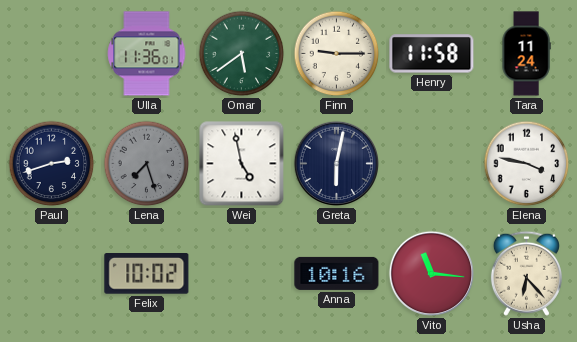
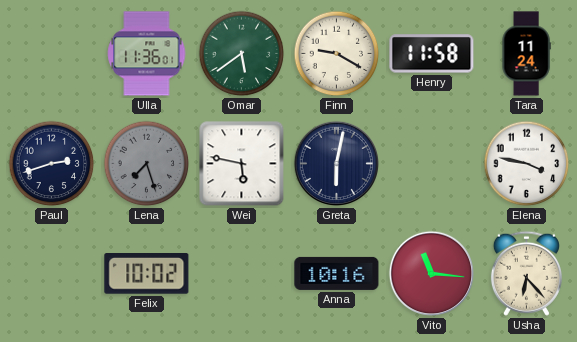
Finn: 9:15 -> 9:20
Wei: 4:58 -> 5:47
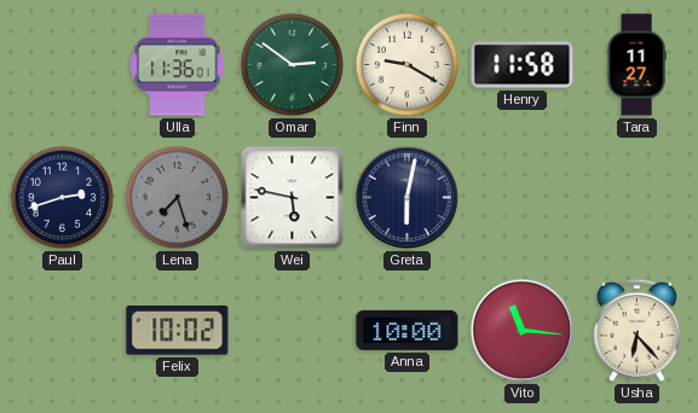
Omar: 5:39 -> 2:51
Tara: 11:24 -> 11:27
Elena: 3:47 -> none
Anna: 10:16 -> 10:00
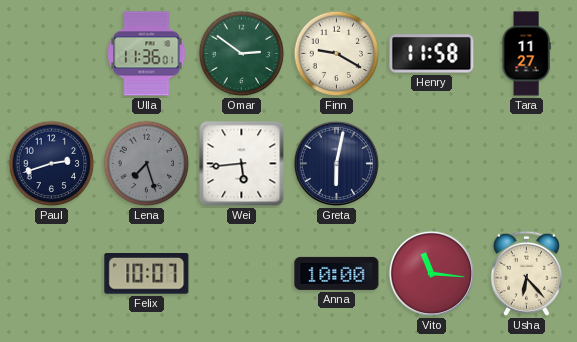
Wei: 5:47 -> 5:44
Felix: 10:02 -> 10:07
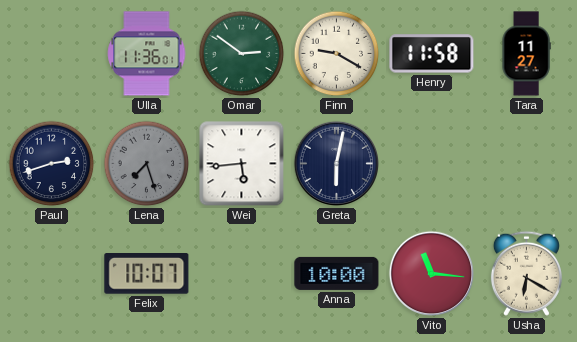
Usha: 6:23 -> 6:20
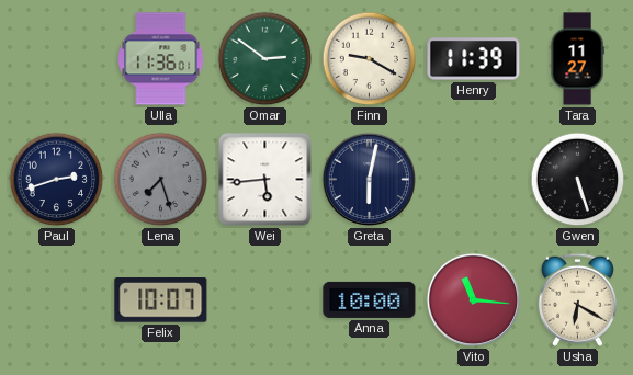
Henry: 11:58 -> 11:39
Gwen: none -> 5:27
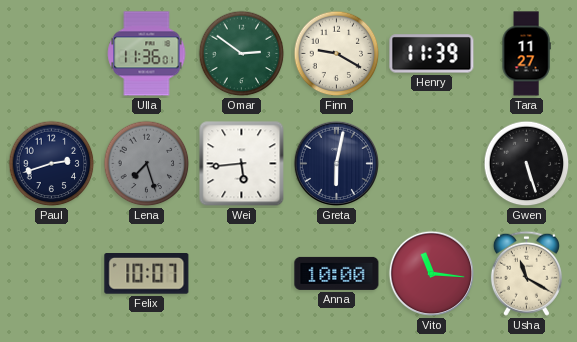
Usha: 6:20 -> 11:20
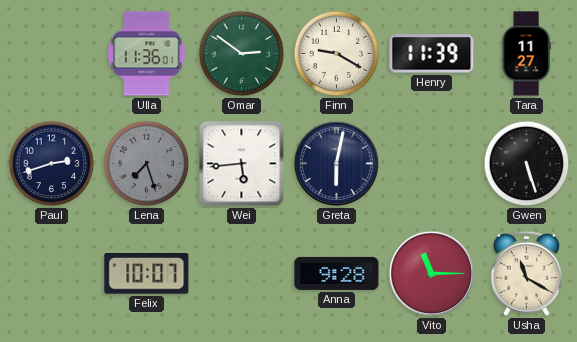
Anna: 10:00 -> 9:28
Vito: 11:16 -> 11:15
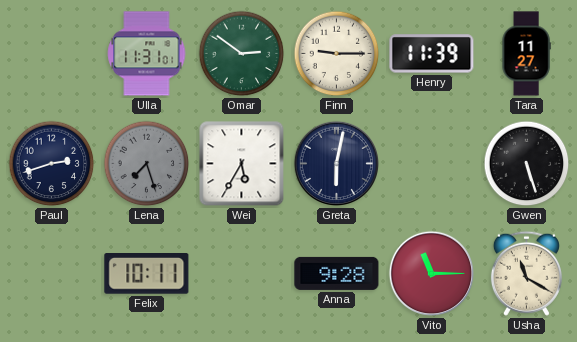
Ulla: 11:36 -> 11:31
Finn: 9:20 -> 9:15
Wei: 5:44 -> 5:35
Felix: 10:07 -> 10:11
